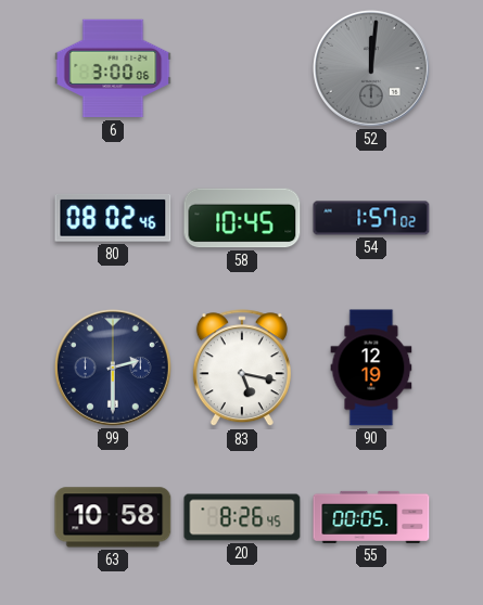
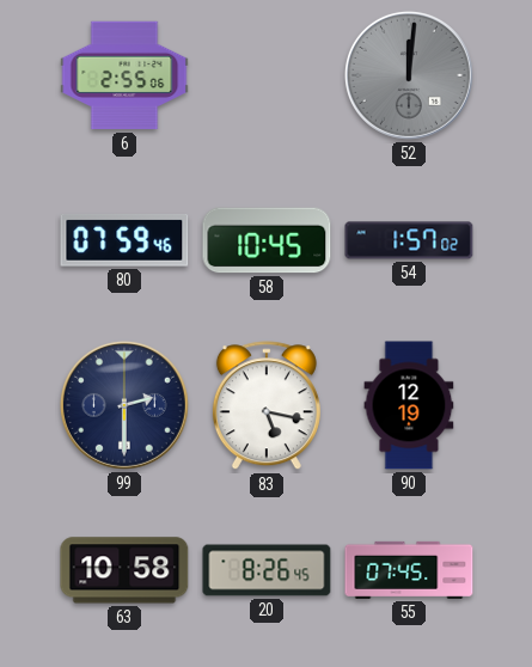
6: 3:00 -> 2:55
80: 08:02 -> 07:59
55: 00:05 -> 07:45
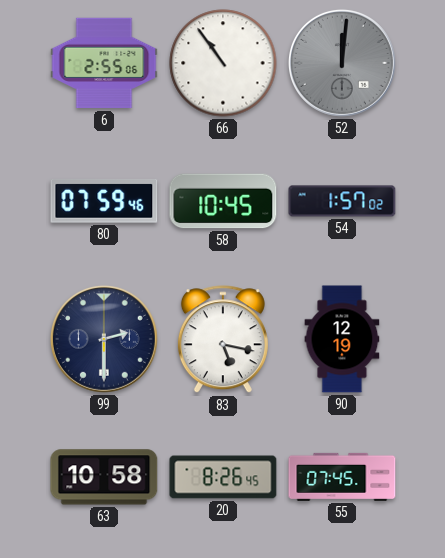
66: none -> 10:54
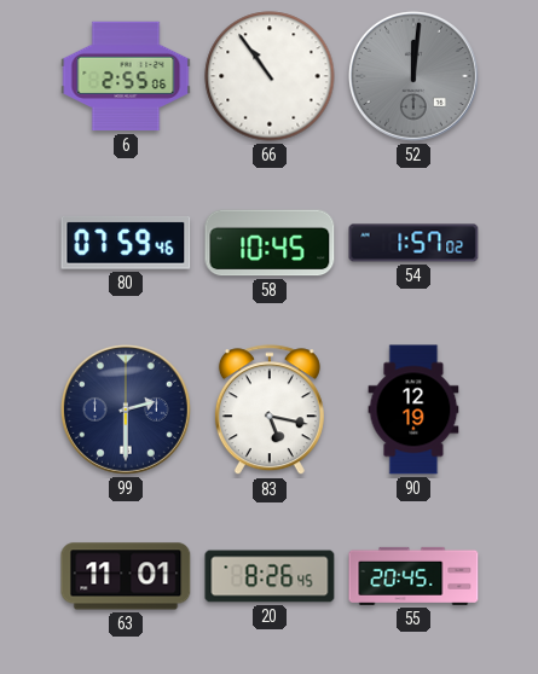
63: 10:58 -> 11:01
55: 07:45 -> 20:45
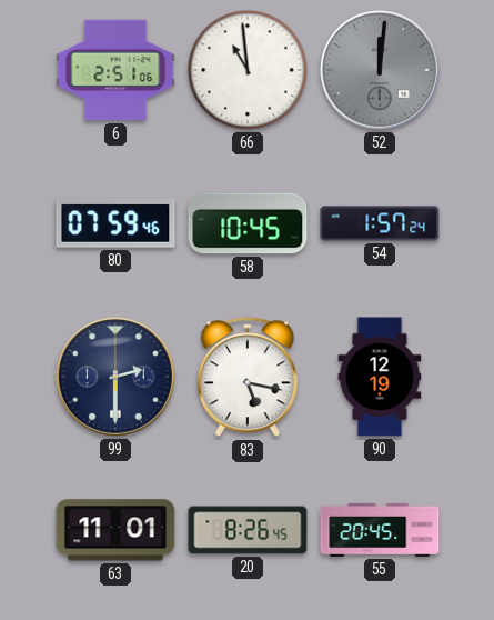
6: 2:55 -> 2:51
66: 10:54 -> 10:59
54: 1:57:02 -> 1:57:24
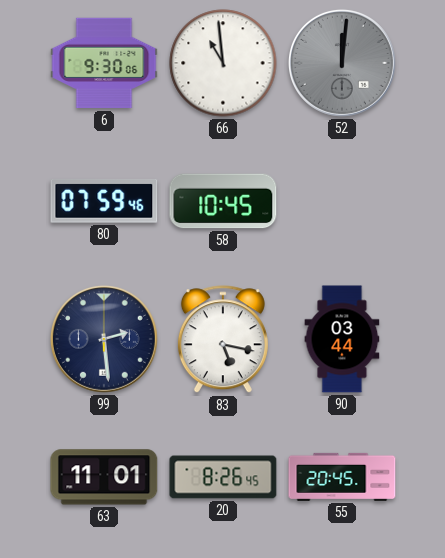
6: 2:51 -> 9:30
54: 1:57 -> none
99: 2:30 -> 2:29
90: 12:19 -> 03:44
